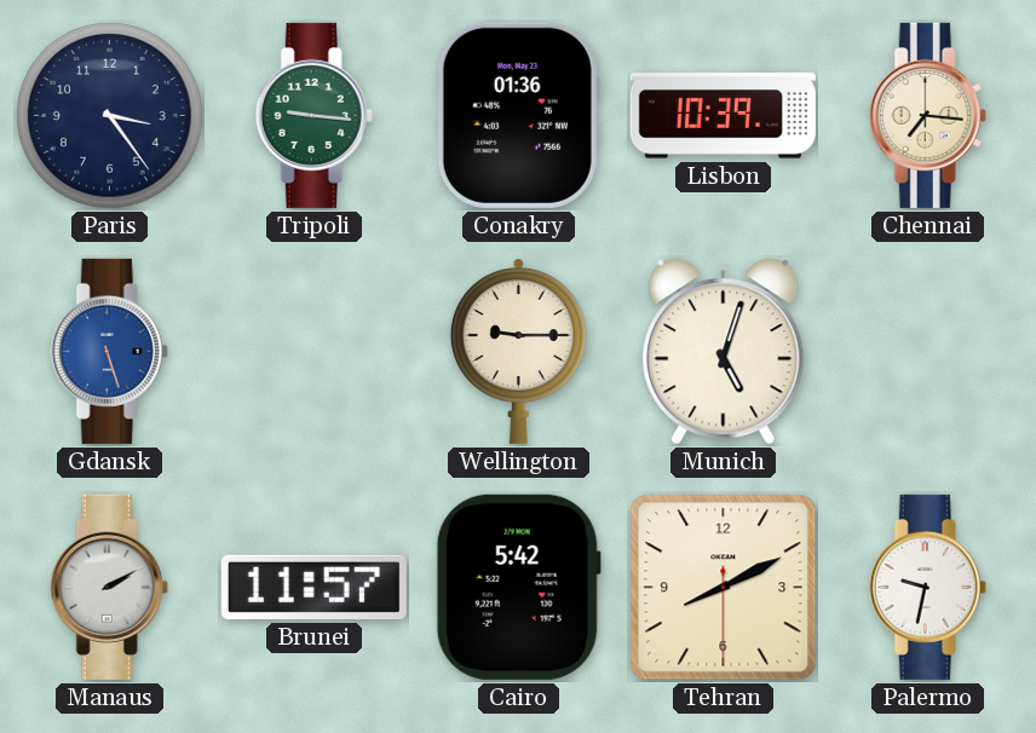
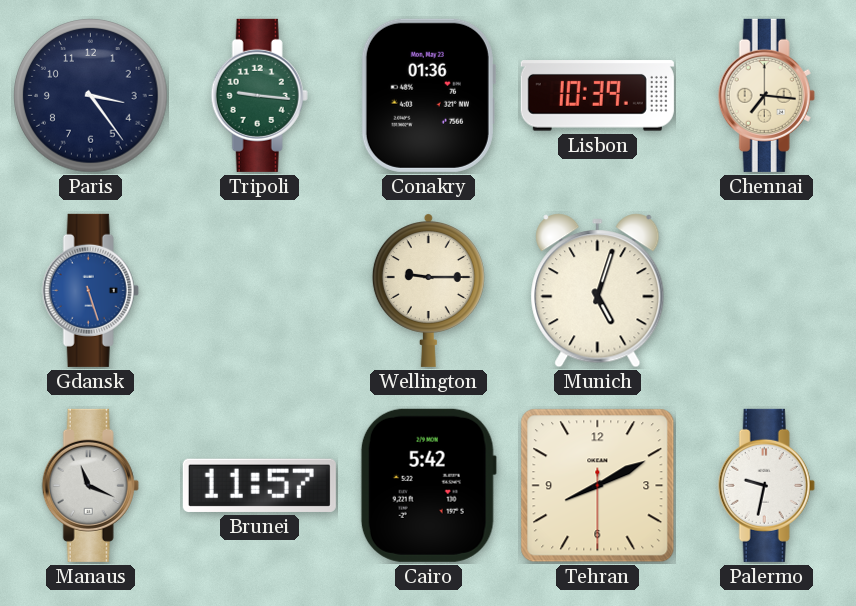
Manaus: 2:10 -> 11:19
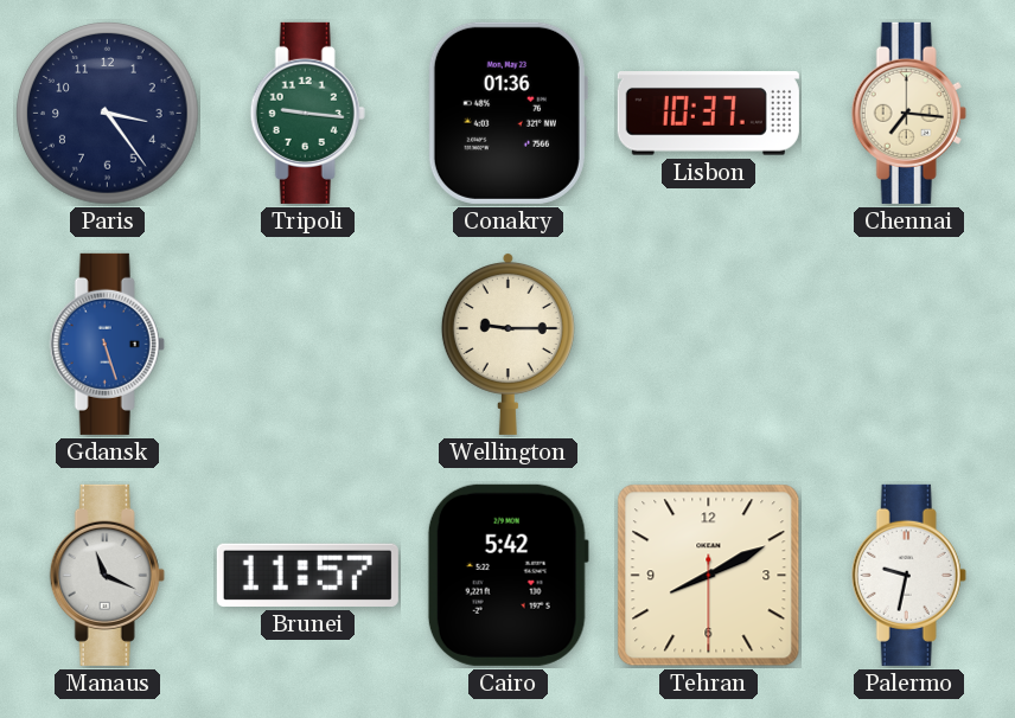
Lisbon: 10:39 -> 10:37
Munich: 5:03 -> none
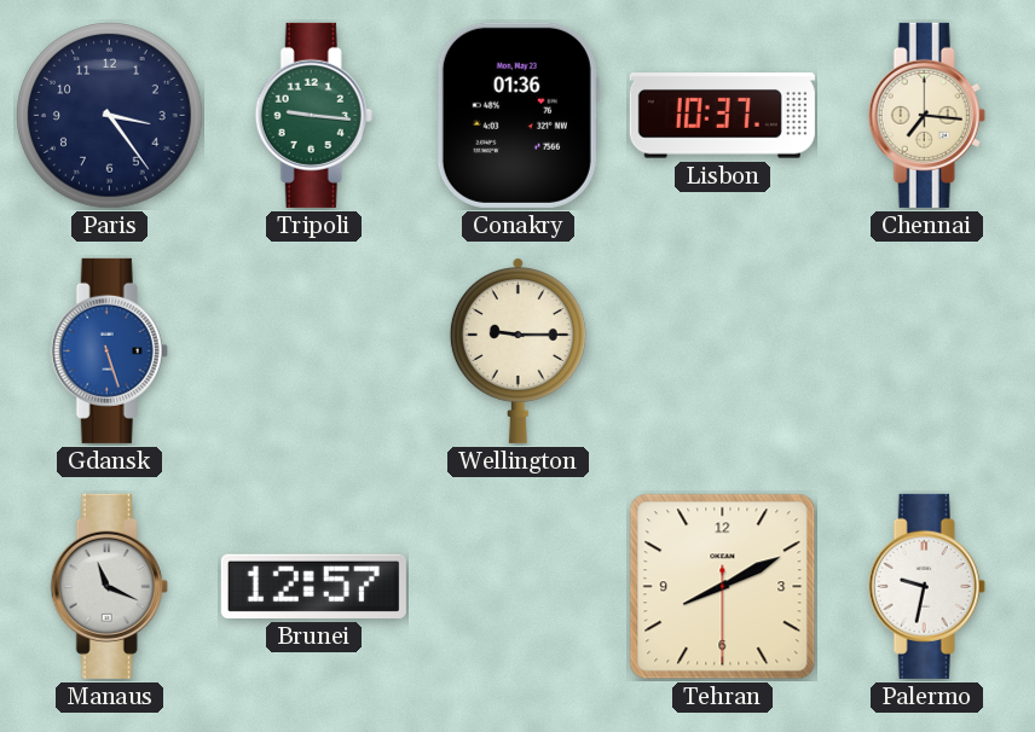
Brunei: 11:57 -> 12:57
Cairo: 5:42 -> none
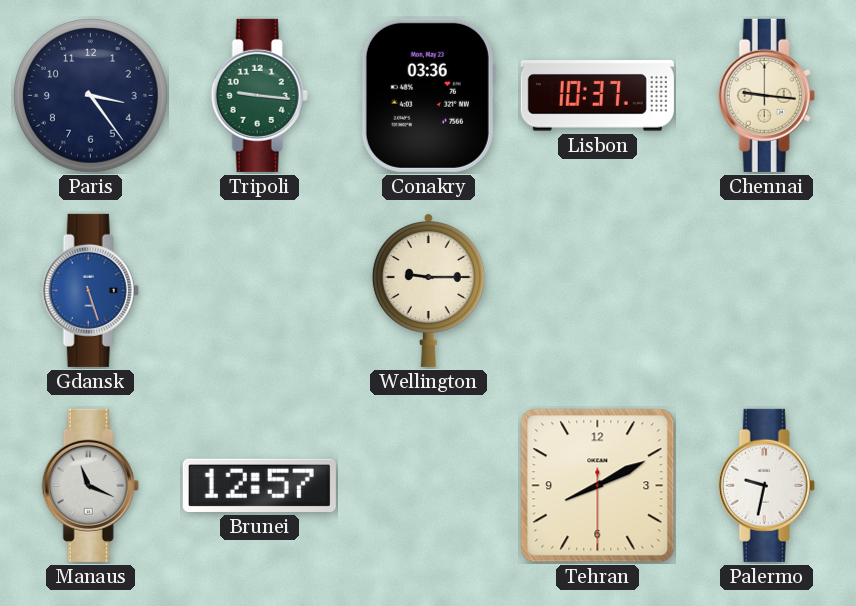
Conakry: 01:36 -> 03:36
Chennai: 7:16 -> 9:16
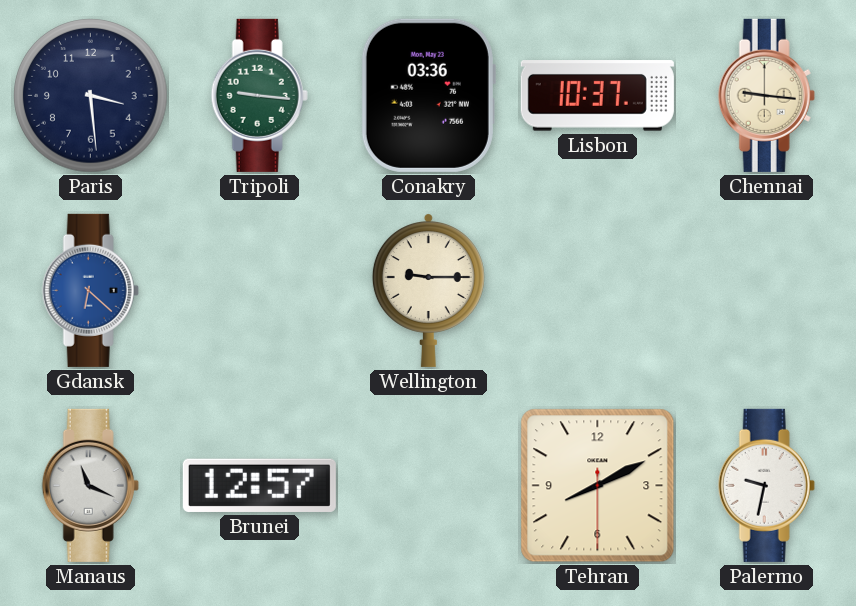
Paris: 3:24 -> 3:29
Gdansk: 5:27 -> 6:22
